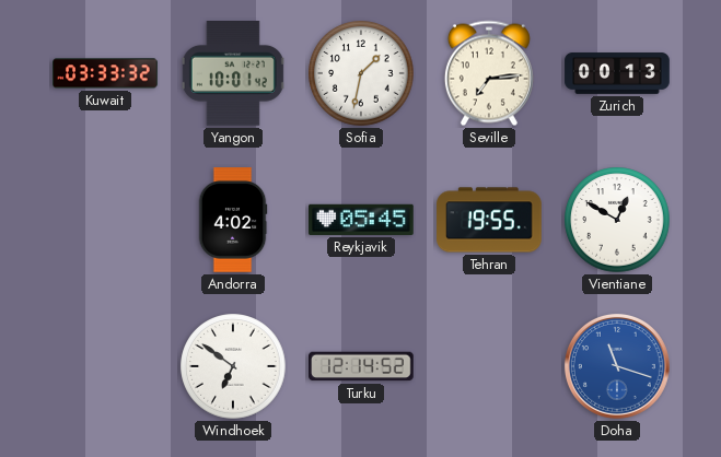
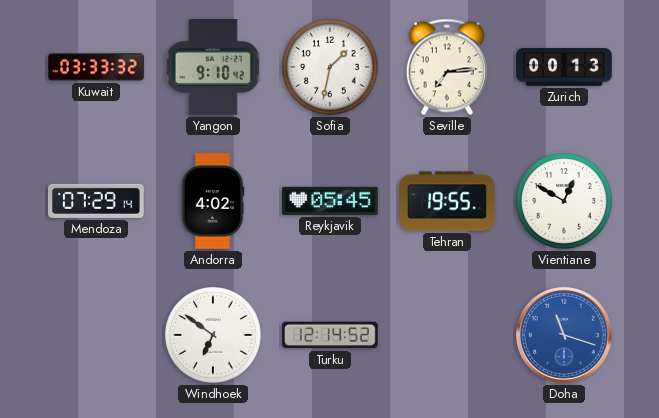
Yangon: 10:01 -> 9:10
Mendoza: none -> 07:29
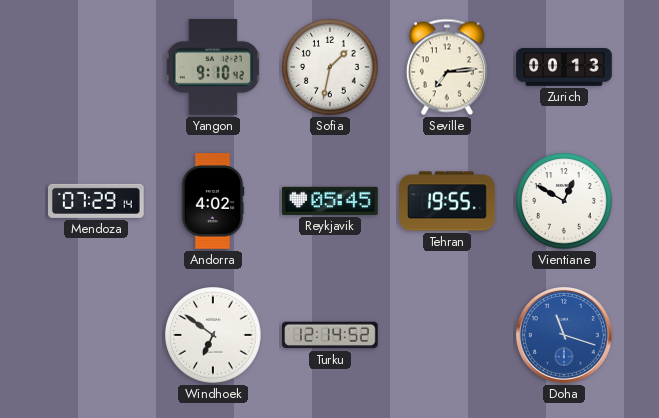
Kuwait: 03:33 -> none
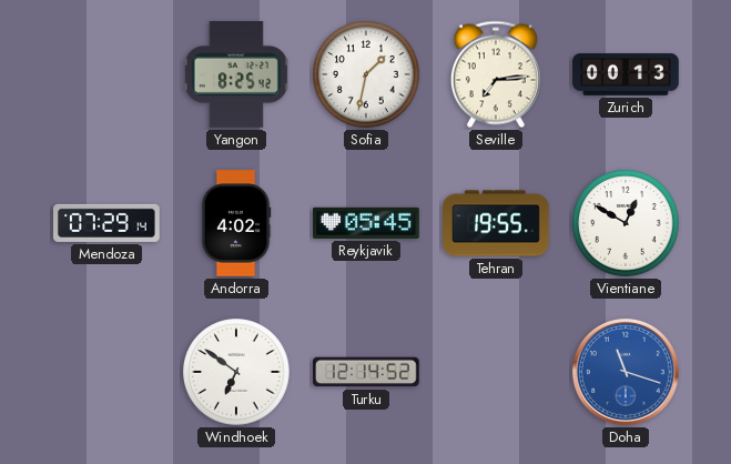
Yangon: 9:10 -> 8:25
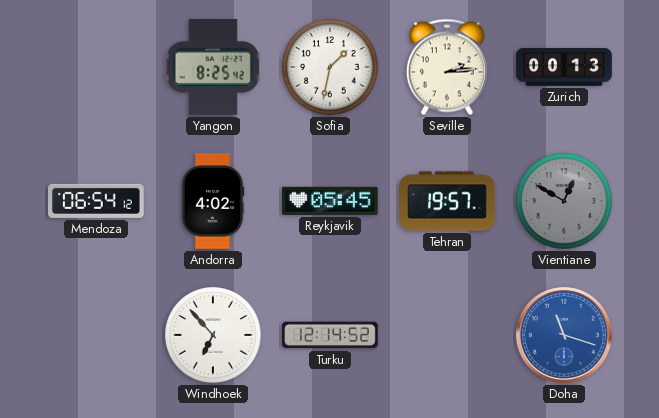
Seville: 7:14 -> 2:14
Mendoza: 07:29 -> 06:54
Tehran: 19:55 -> 19:57
Vientiane dial: white -> grey
Windhoek: 6:51 -> 6:53
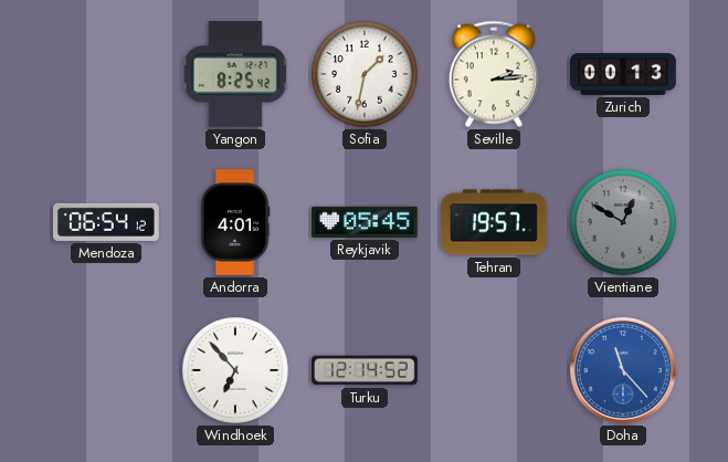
Andorra: 4:02 -> 4:01
Doha: 11:18 -> 11:23
